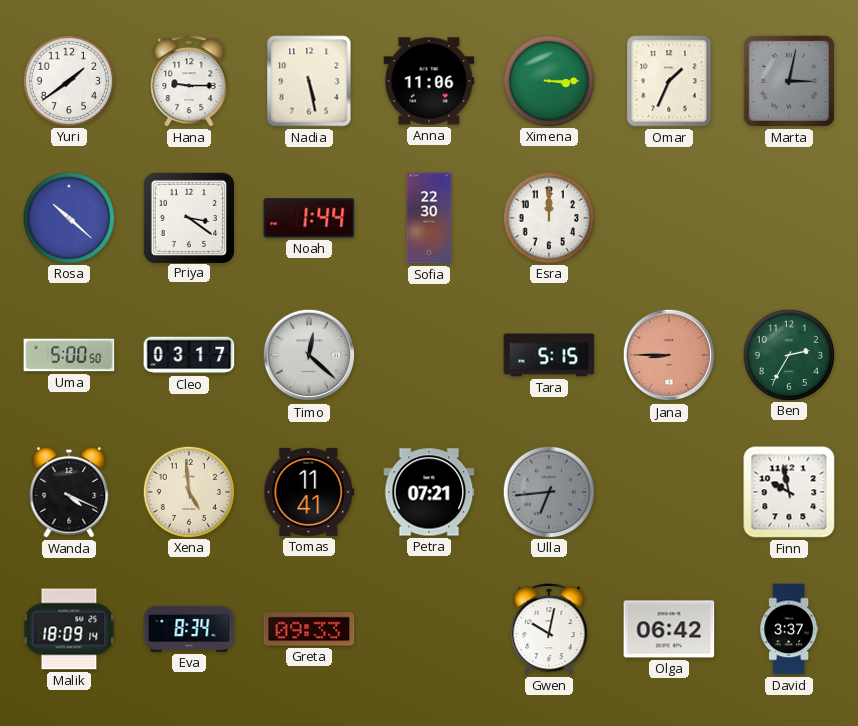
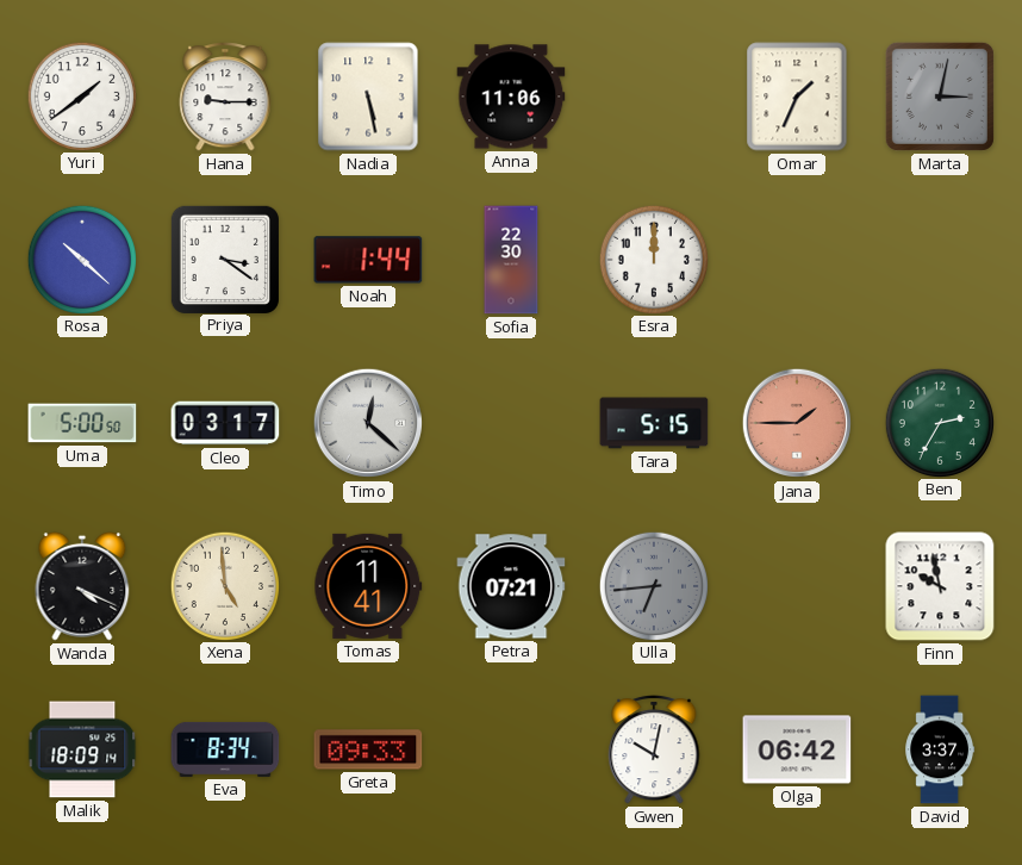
Ximena: 3:15 -> none
Jana: 8:45 -> 1:45
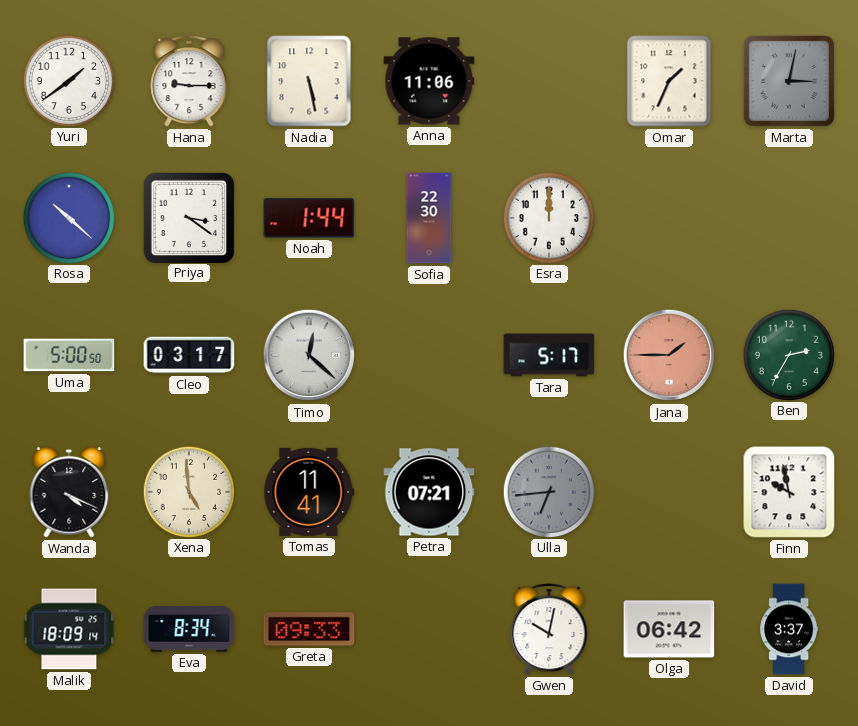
Tara: 5:15 -> 5:17
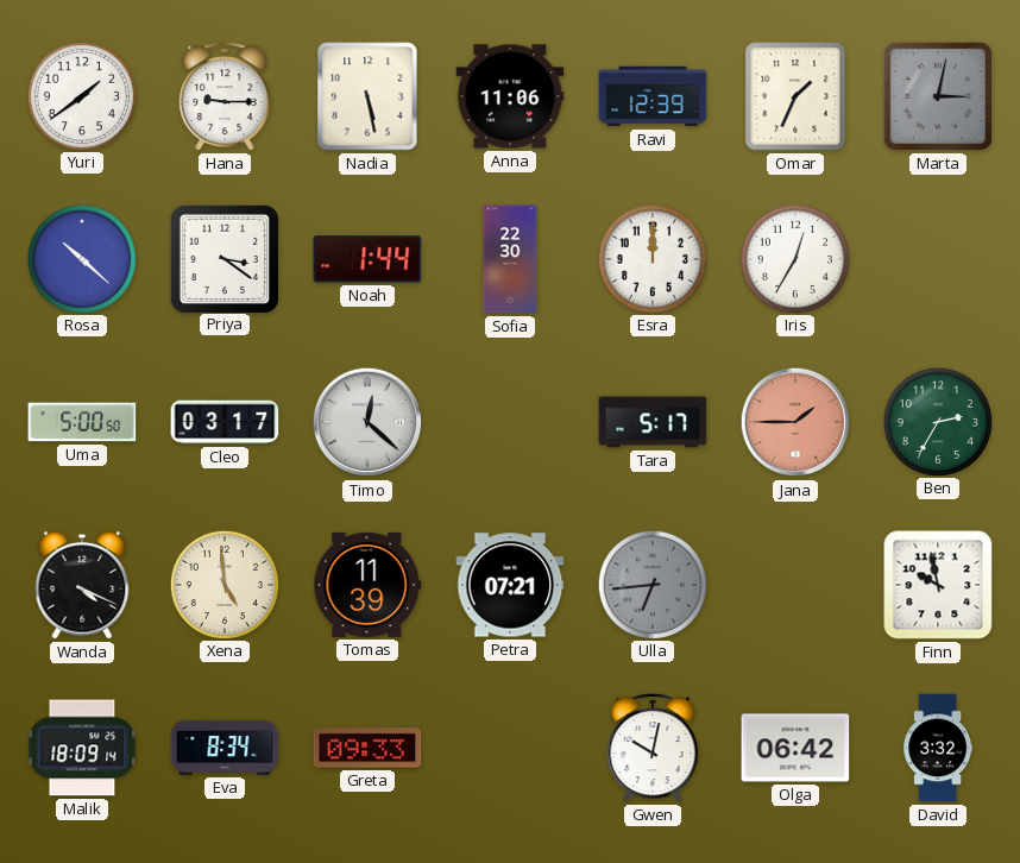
Ravi: none -> 12:39
Iris: none -> 12:35
Tomas: 11:41 -> 11:39
David: 3:37 -> 3:32
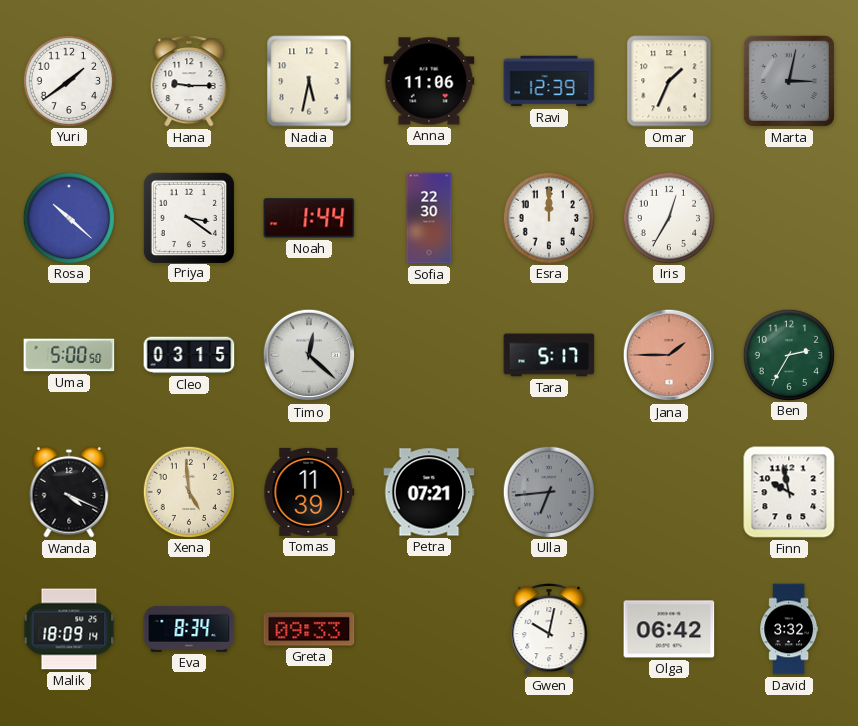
Nadia: 5:28 -> 5:32
Cleo: 03:17 -> 03:15
